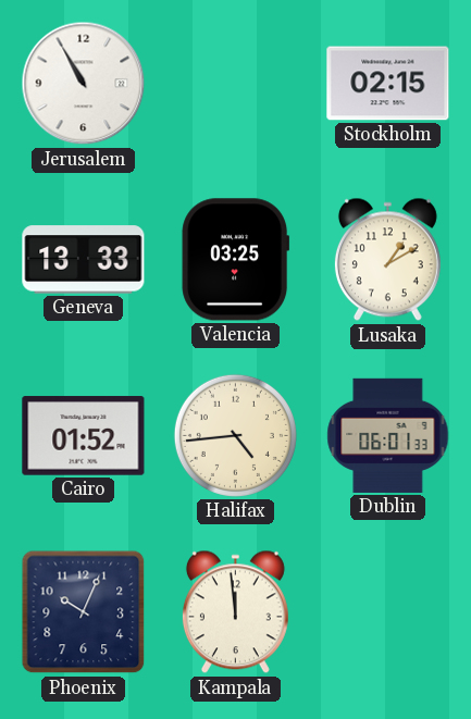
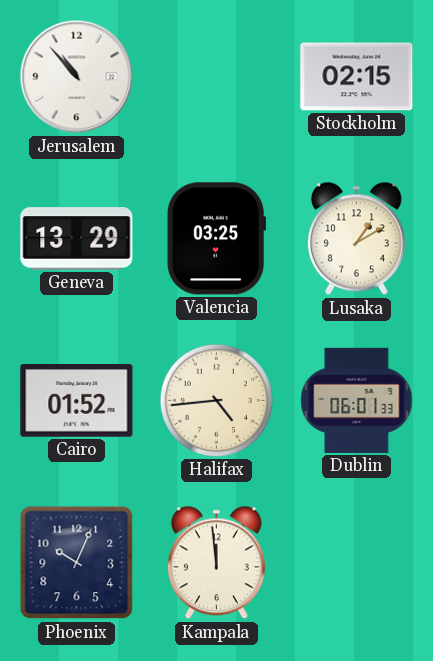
Jerusalem: 10:55 -> 10:53
Geneva: 13:33 -> 13:29
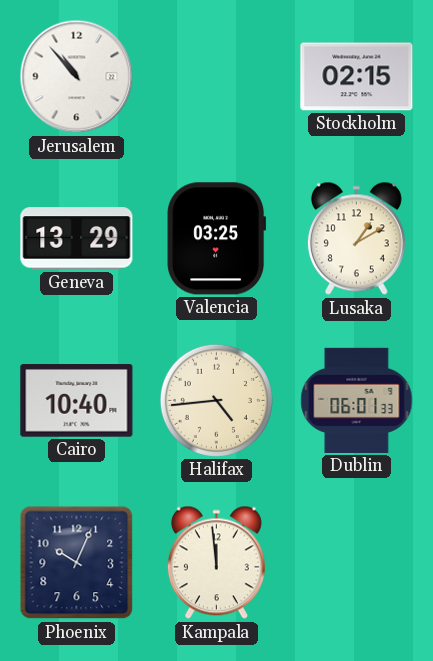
Cairo: 01:52 -> 10:40
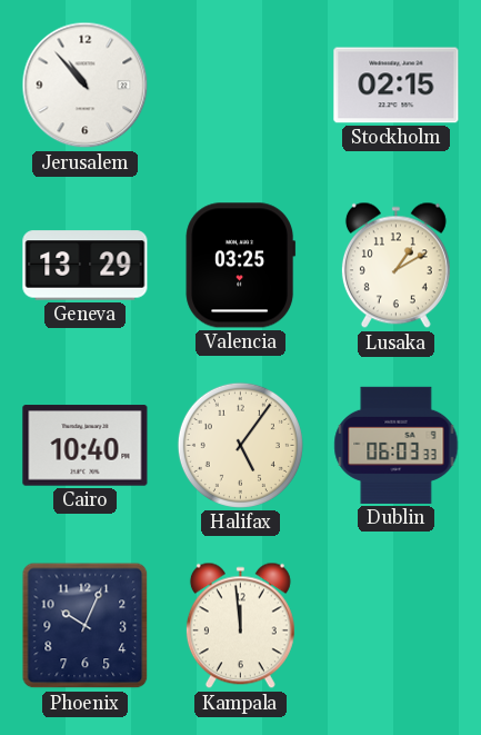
Halifax: 4:44 -> 5:06
Dublin: 06:01 -> 06:03
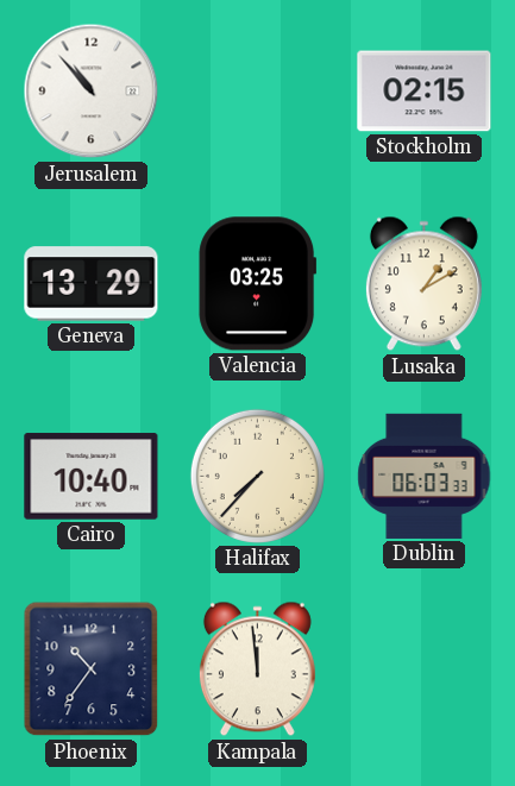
Halifax: 5:06 -> 7:37
Phoenix: 10:04 -> 10:36
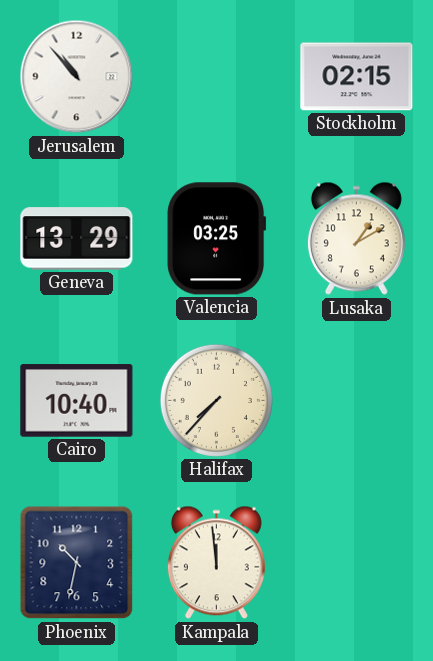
Dublin: 06:03 -> none
Phoenix: 10:36 -> 10:32
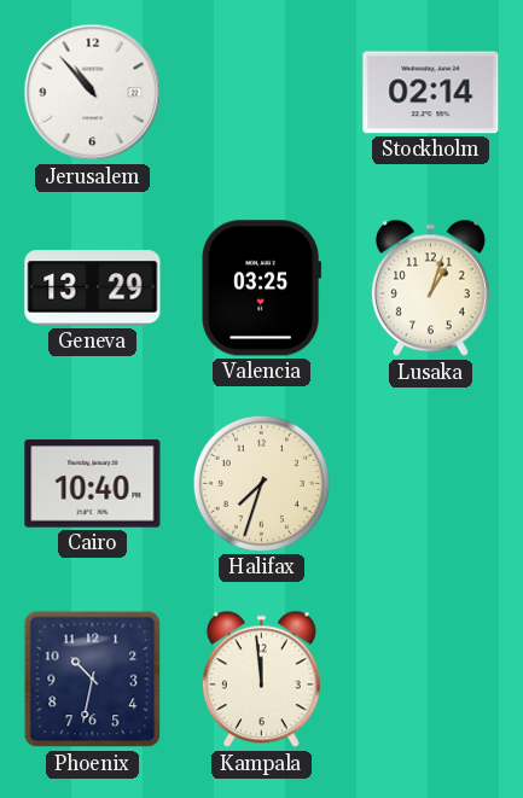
Stockholm: 02:15 -> 02:14
Lusaka: 1:10 -> 1:03
Halifax: 7:37 -> 7:33
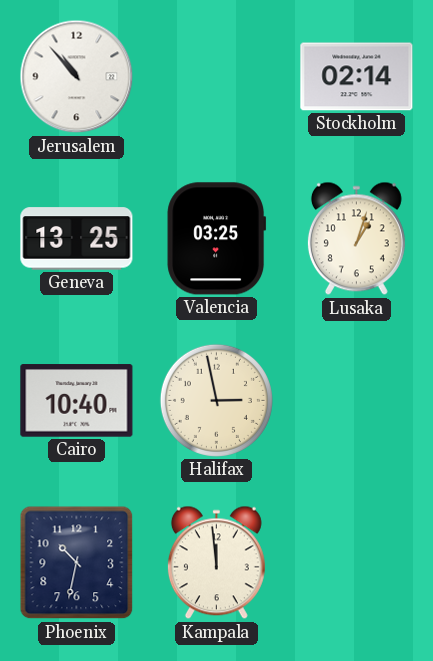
Geneva: 13:29 -> 13:25
Halifax: 7:33 -> 2:58
